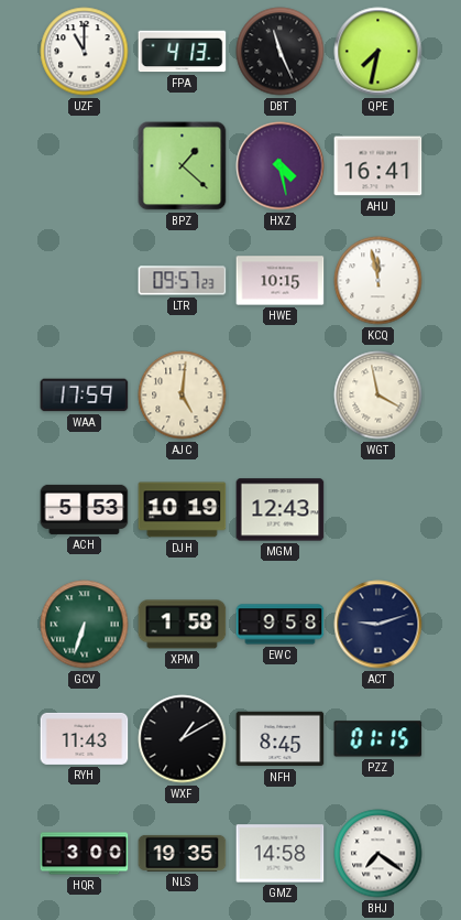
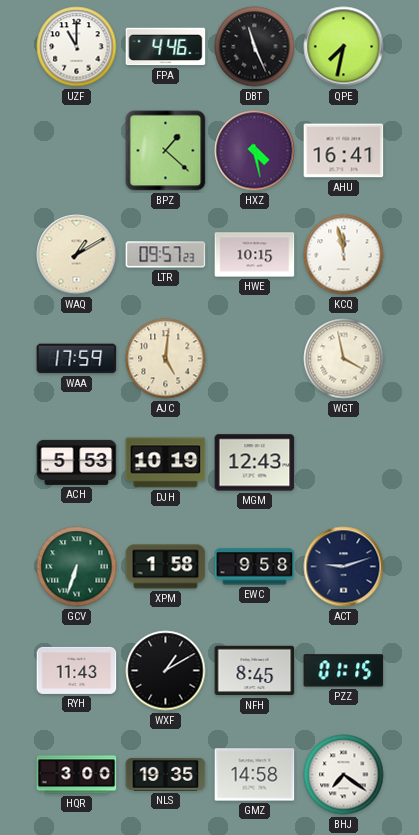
FPA: 4:13 -> 4:46
WAQ: none -> 1:10
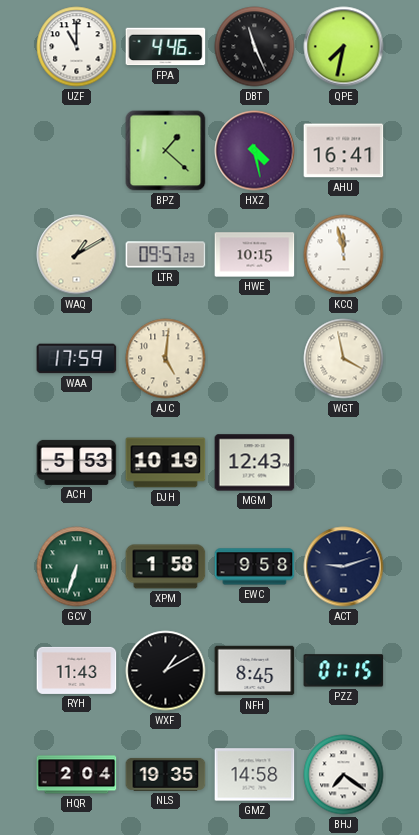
HQR: 3:00 -> 2:04
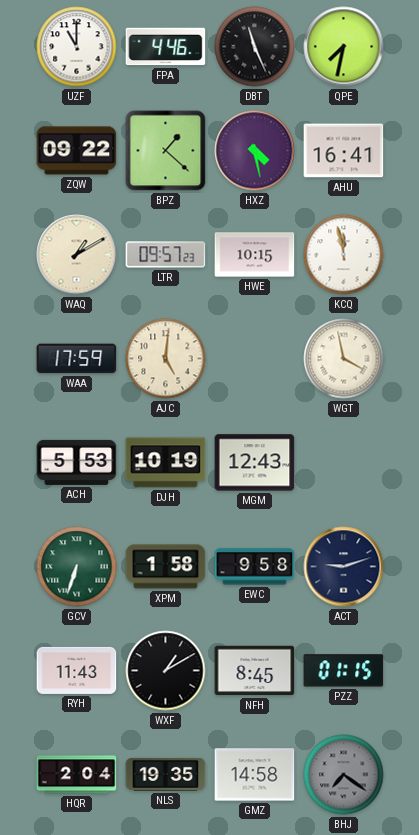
ZQW: none -> 09:22
BHJ dial: white -> grey
